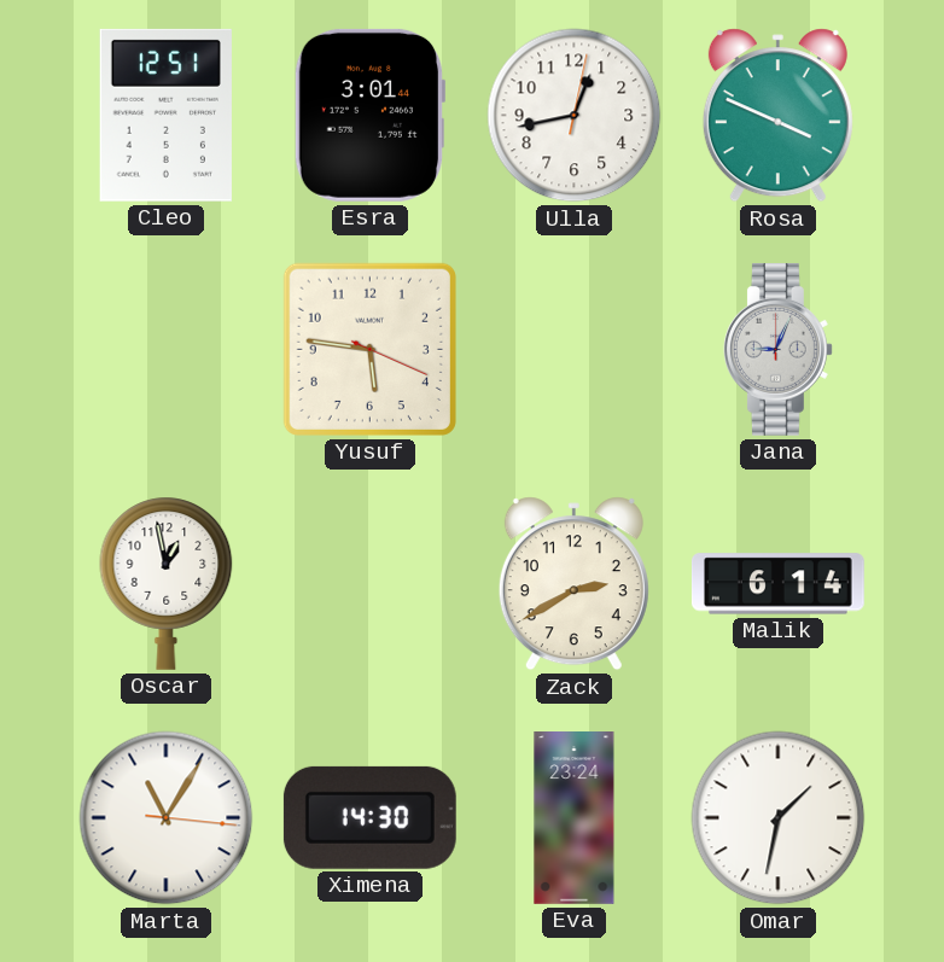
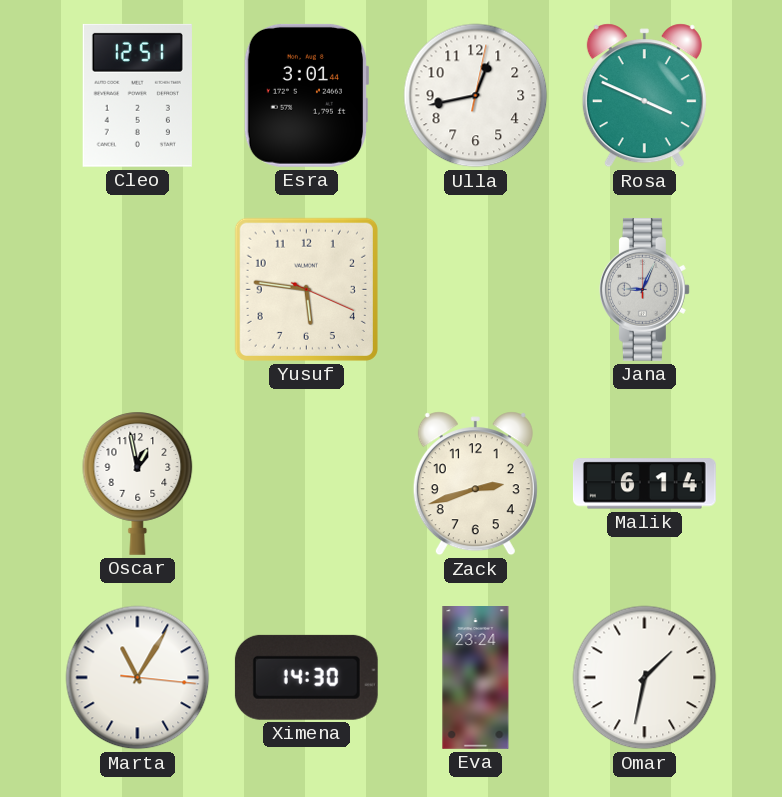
Zack: 2:40 -> 2:42
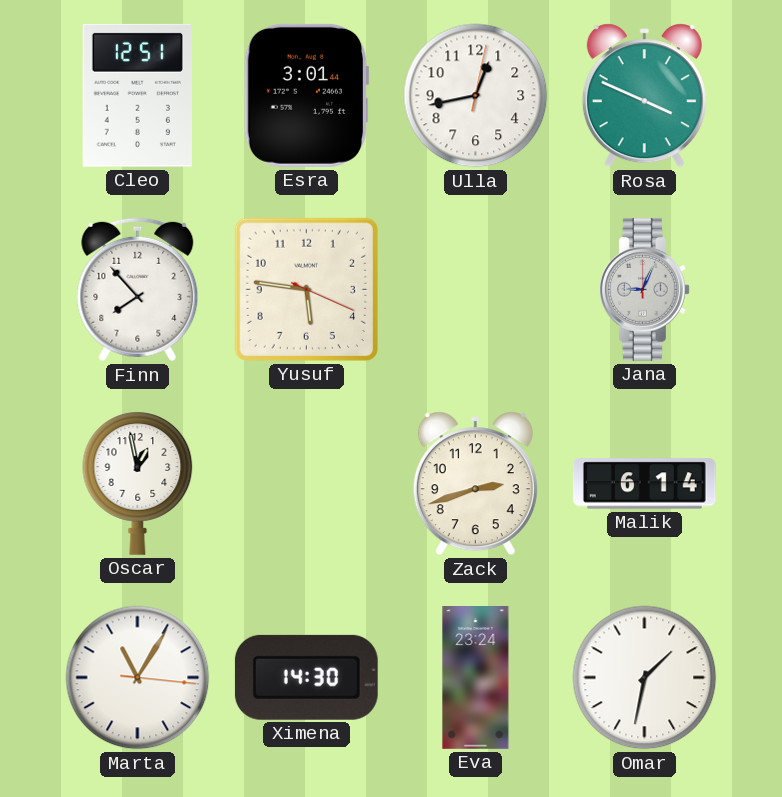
Finn: none -> 7:53
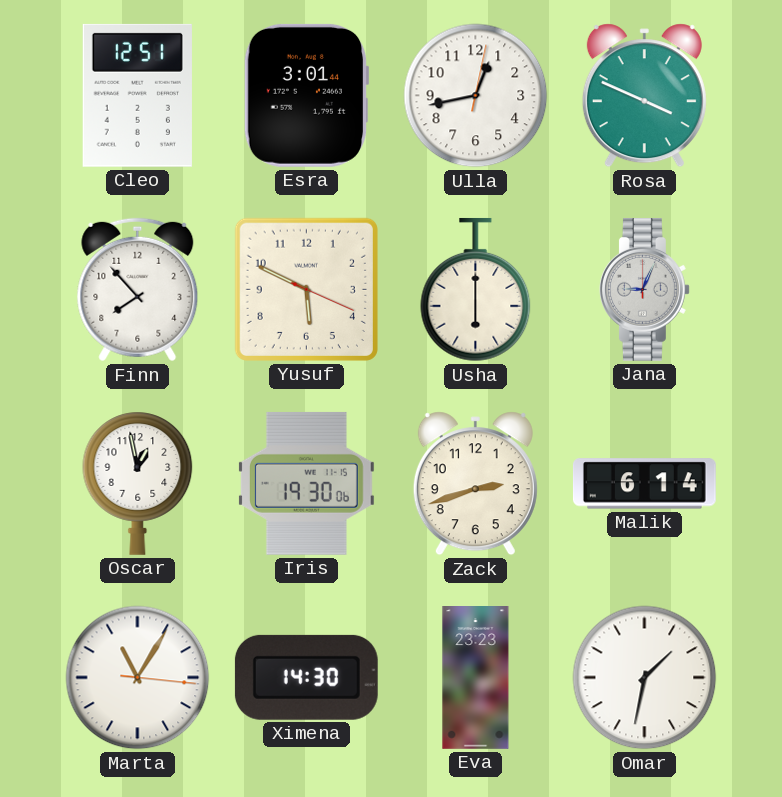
Yusuf: 5:46 -> 5:49
Usha: none -> 6:00
Iris: none -> 19:30
Eva: 23:24 -> 23:23
